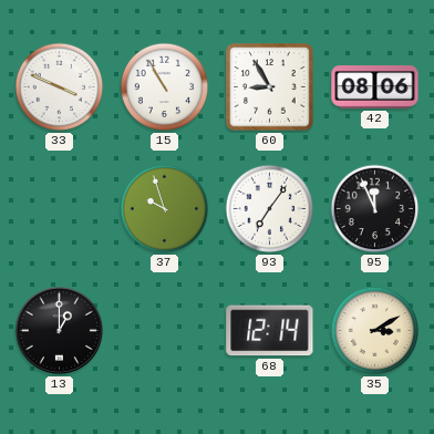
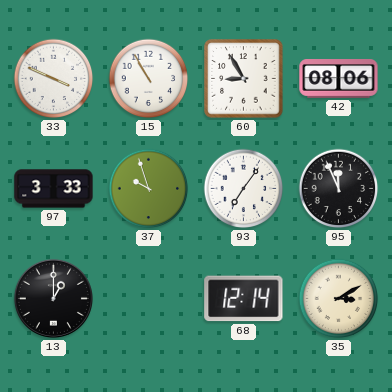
97: none -> 3:33
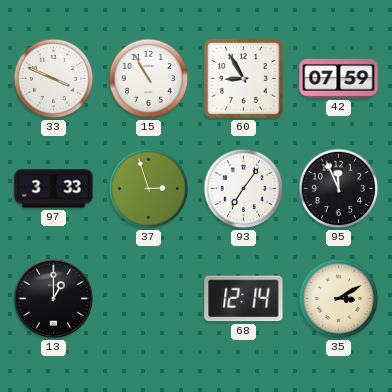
42: 08:06 -> 07:59
37: 9:57 -> 2:57
